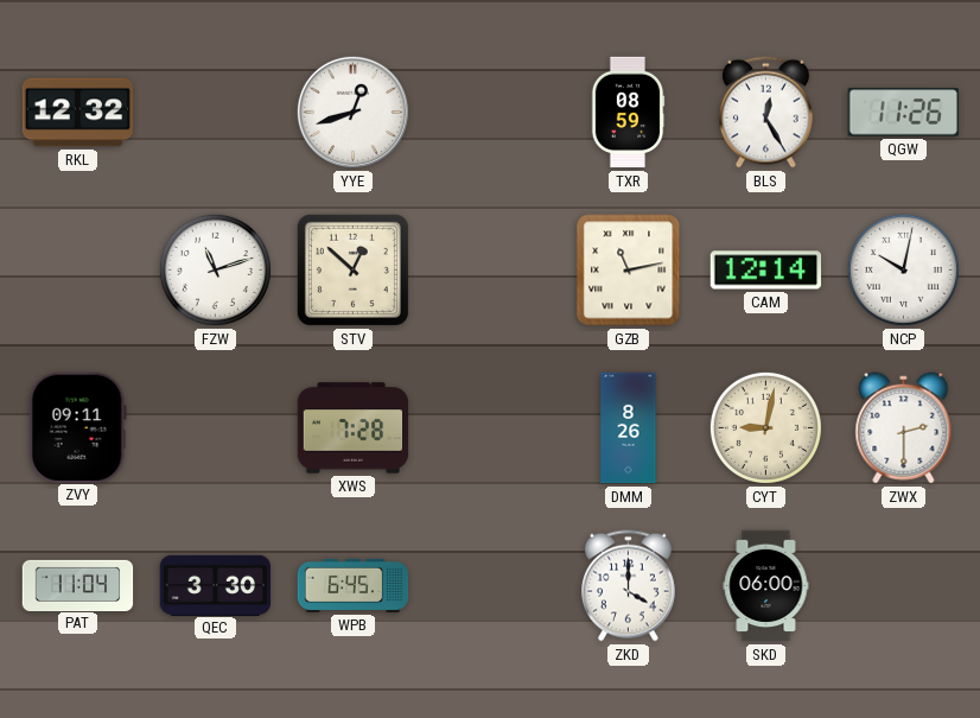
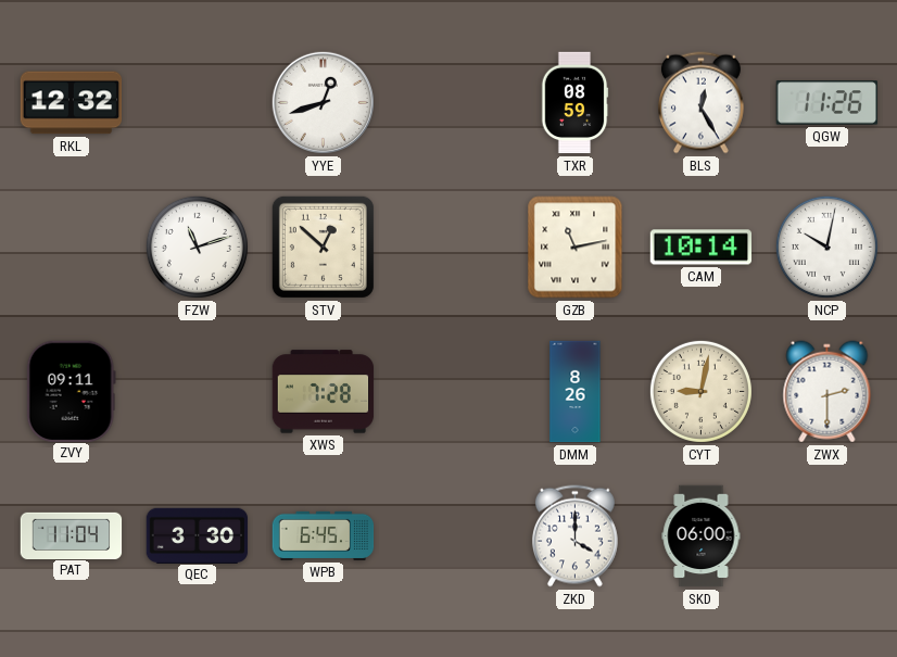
CAM: 12:14 -> 10:14
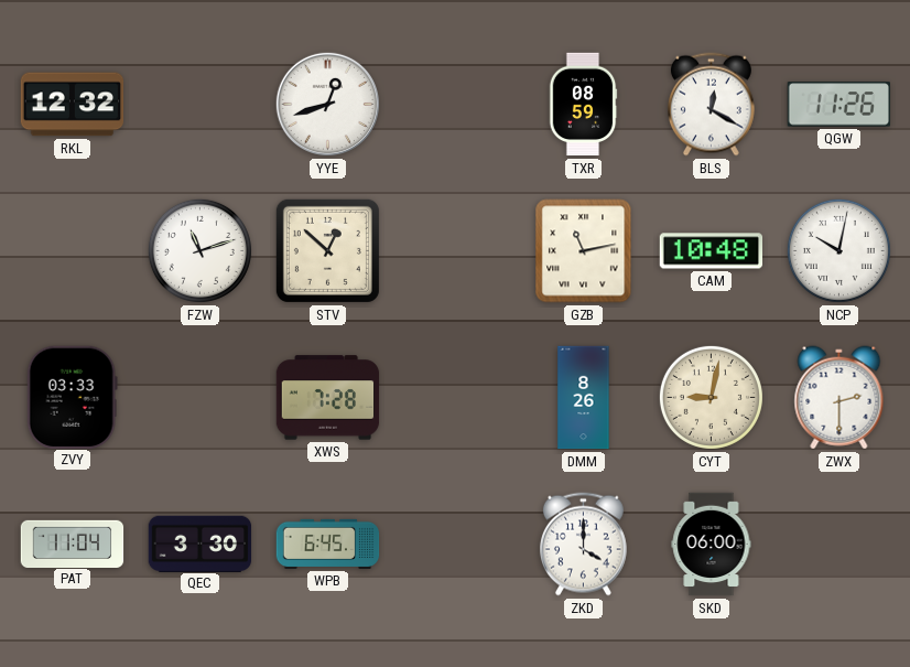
BLS: 12:25 -> 12:20
CAM: 10:14 -> 10:48
ZVY: 09:11 -> 03:33
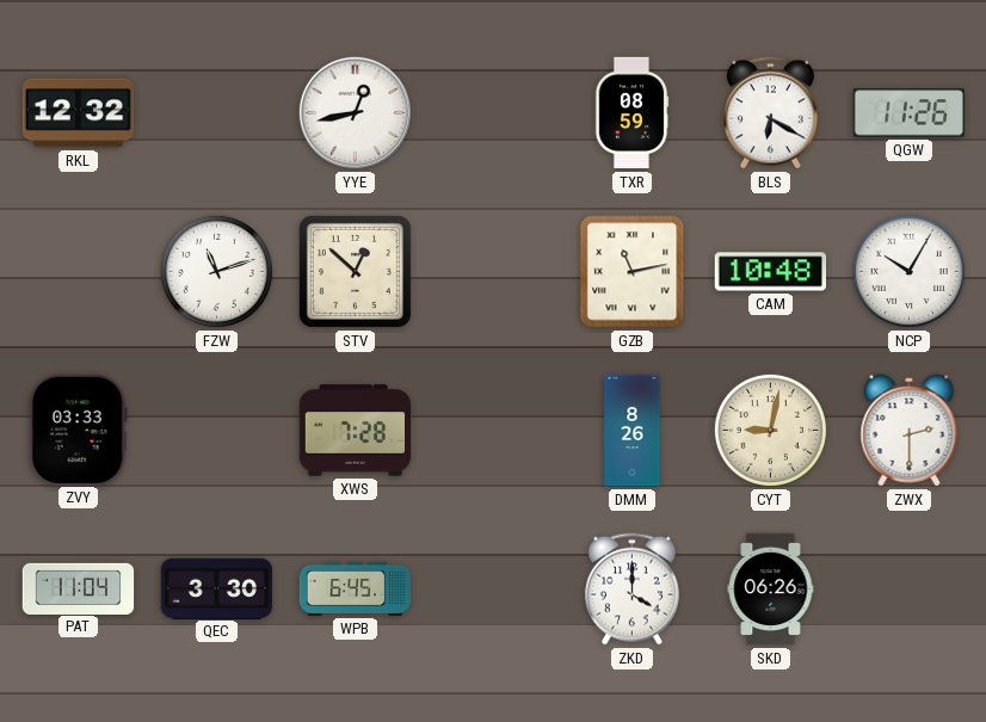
YYE: 12:42 -> 12:43
BLS: 12:20 -> 6:20
NCP: 10:02 -> 10:05
SKD: 06:00 -> 06:26
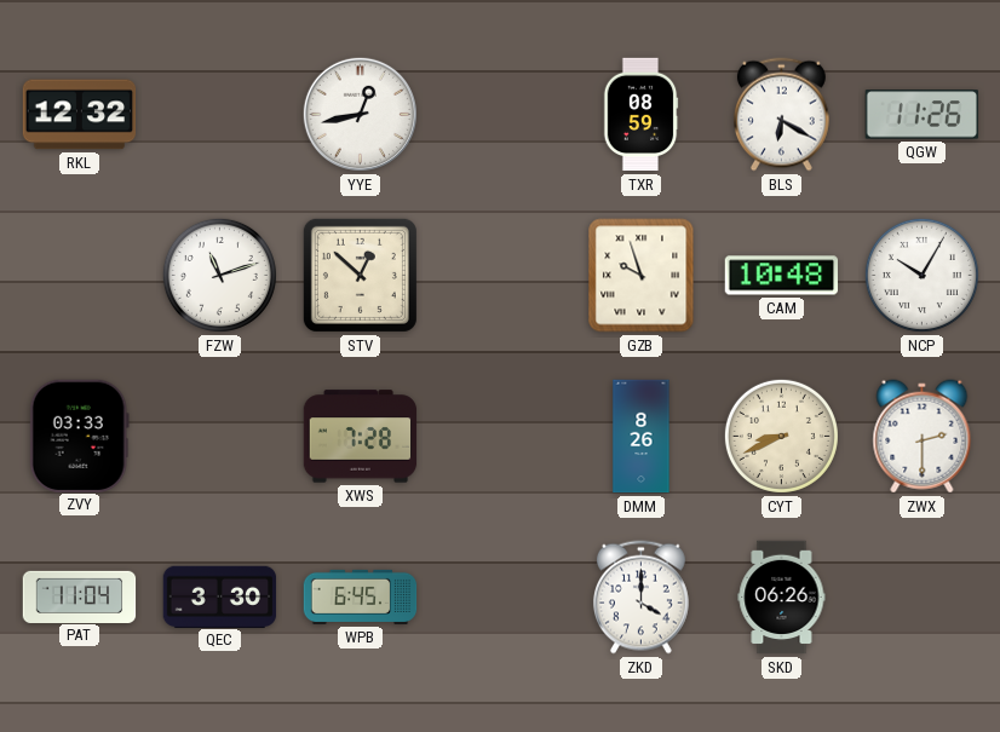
GZB: 11:13 -> 9:57
CYT: 9:02 -> 8:41
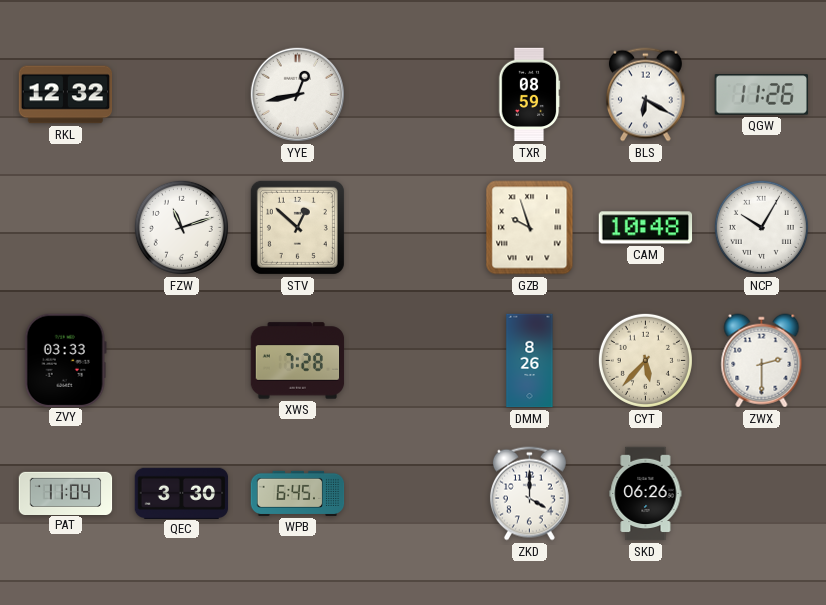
CYT: 8:41 -> 5:37
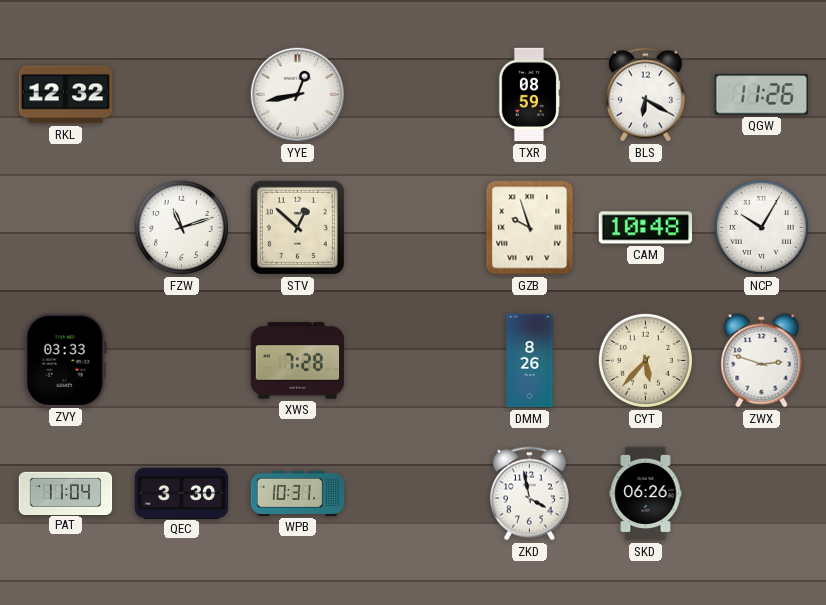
ZWX: 2:30 -> 2:48
WPB: 6:45 -> 10:31
ZKD: 4:00 -> 3:58
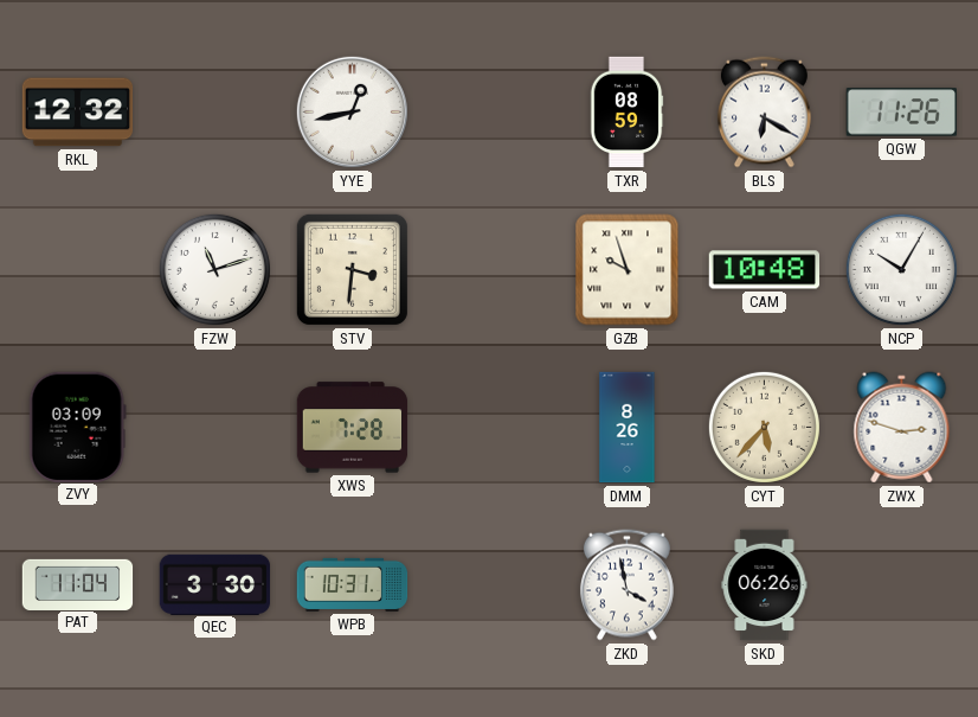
STV: 12:52 -> 3:31
ZVY: 03:33 -> 03:09
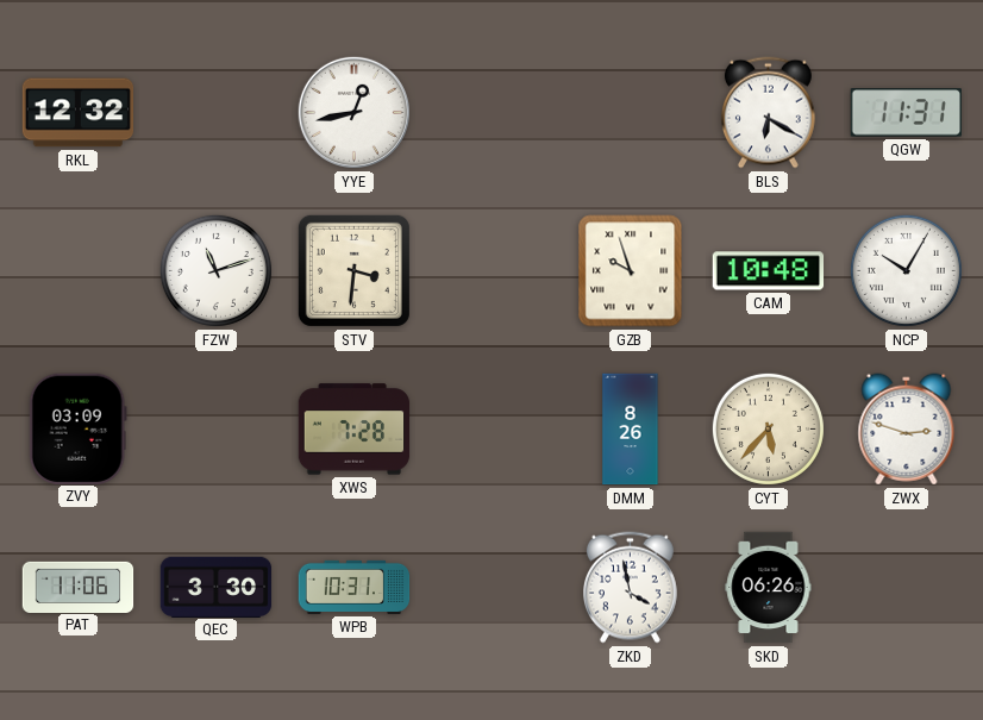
TXR: 08:59 -> none
QGW: 11:26 -> 11:31
PAT: 11:04 -> 11:06
